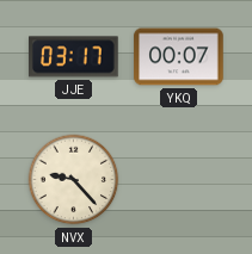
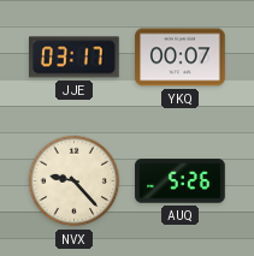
AUQ: none -> 5:26
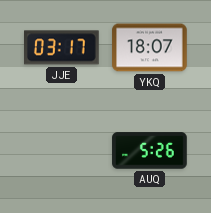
YKQ: 00:07 -> 18:07
NVX: 9:23 -> none
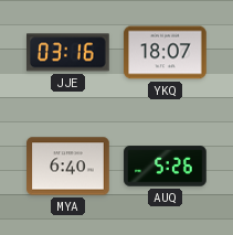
JJE: 03:17 -> 03:16
MYA: none -> 6:40
